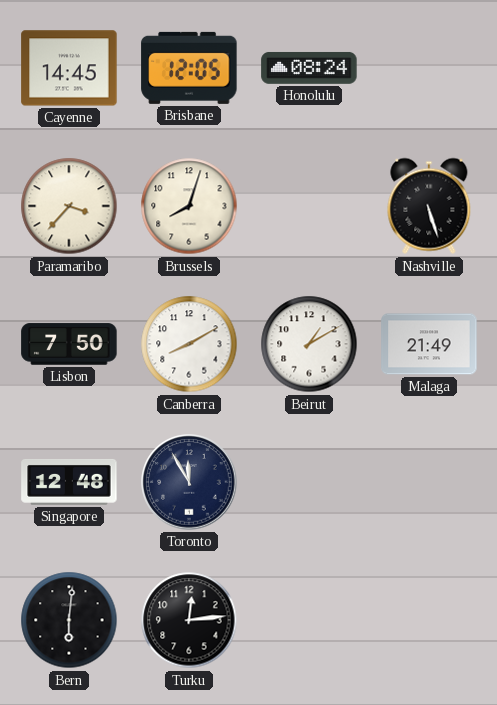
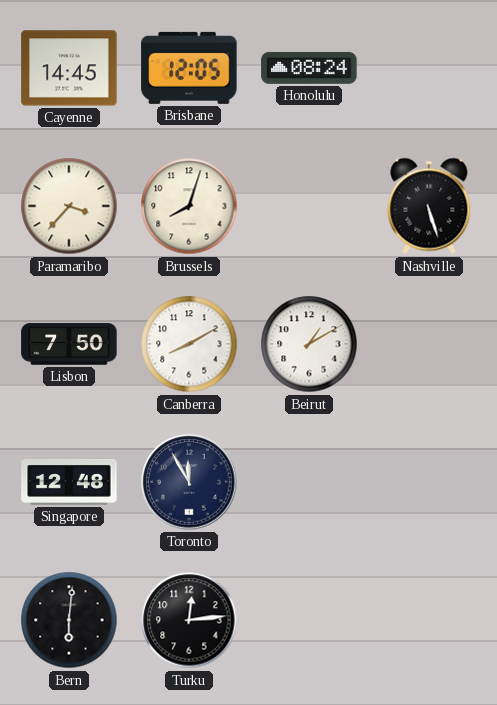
Malaga: 21:49 -> none
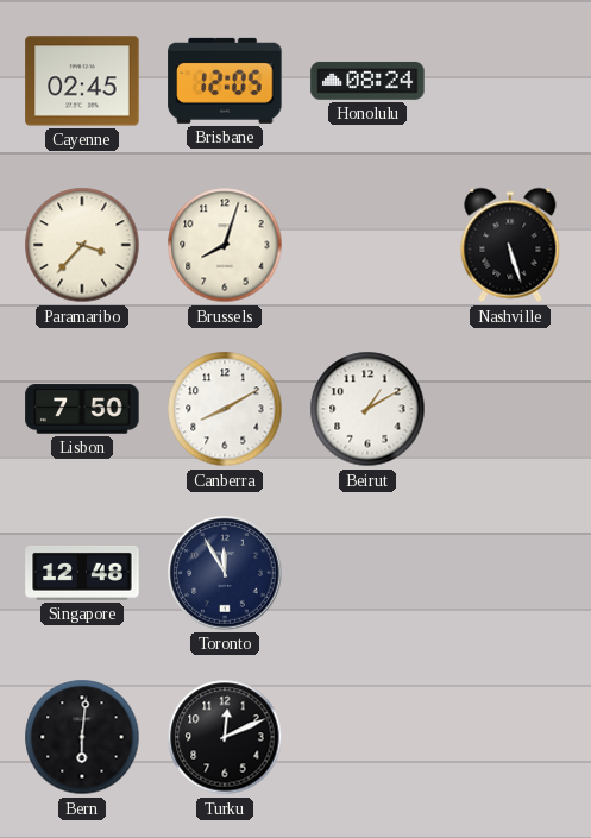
Cayenne: 14:45 -> 02:45
Turku: 12:14 -> 12:11
